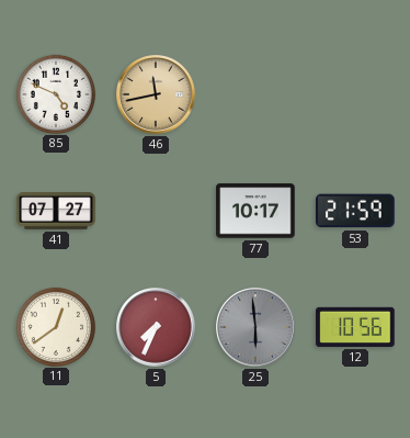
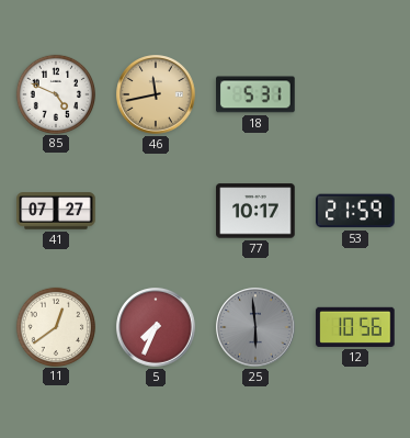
18: none -> 5:31
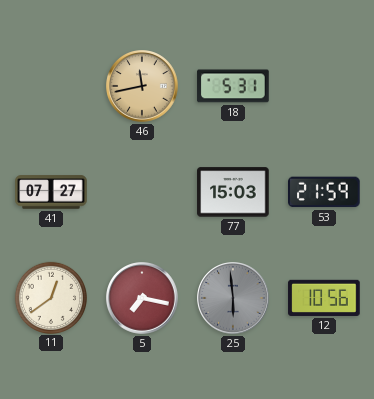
85: 4:49 -> none
77: 10:17 -> 15:03
5: 7:34 -> 7:17
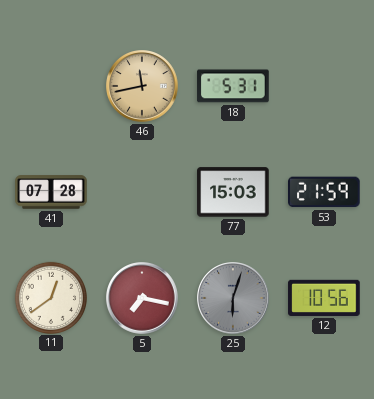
41: 07:27 -> 07:28
25: 5:59 -> 6:03
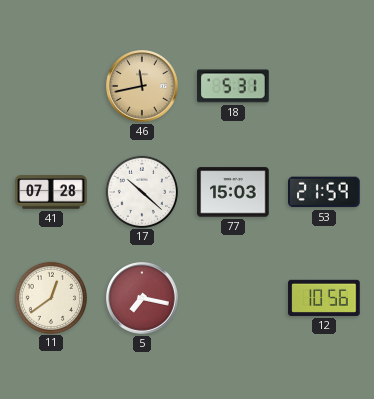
17: none -> 10:22
25: 6:03 -> none
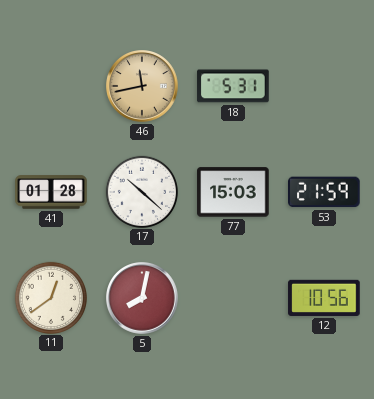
41: 07:28 -> 01:28
5: 7:17 -> 8:02
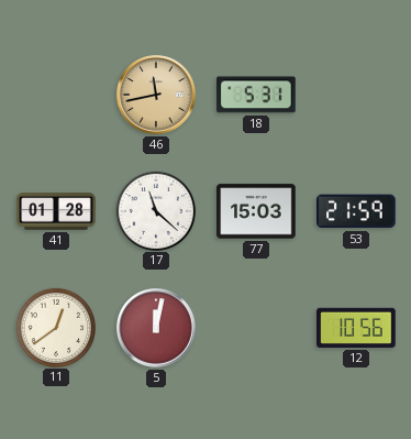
17: 10:22 -> 11:22
5: 8:02 -> 12:02
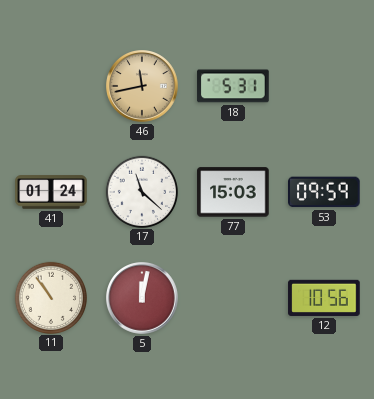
41: 01:28 -> 01:24
53: 21:59 -> 09:59
11: 12:39 -> 10:54
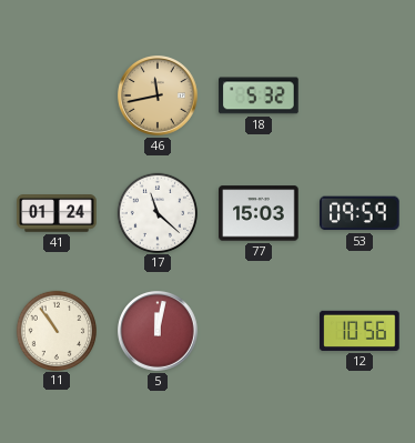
18: 5:31 -> 5:32
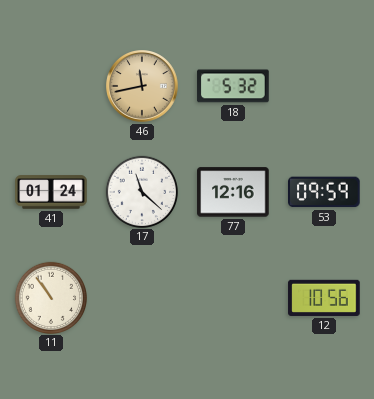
77: 15:03 -> 12:16
5: 12:02 -> none
